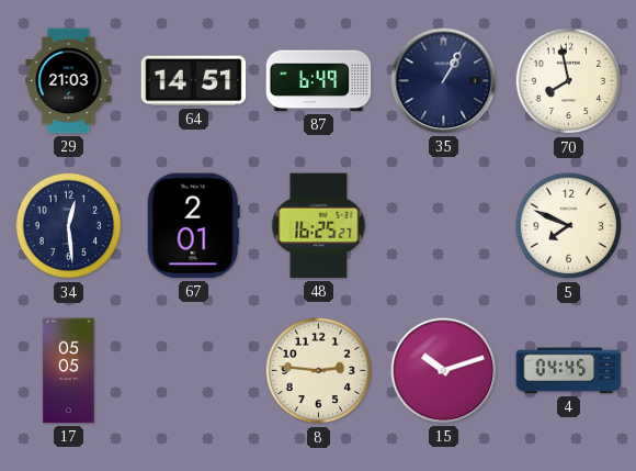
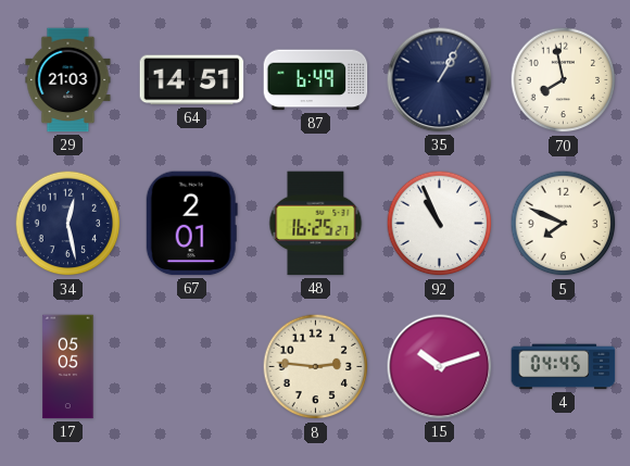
34: 12:29 -> 12:28
92: none -> 10:56
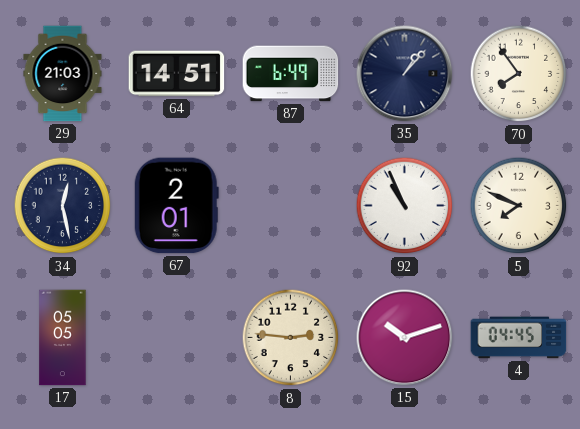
35: 1:05 -> 1:07
70: 7:58 -> 7:54
48: 16:25 -> none
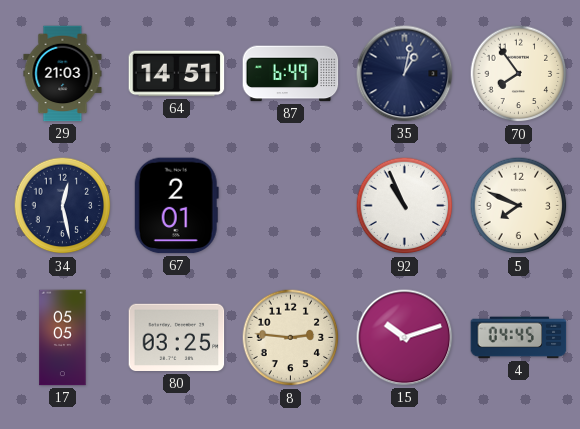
35: 1:07 -> 1:02
80: none -> 03:25
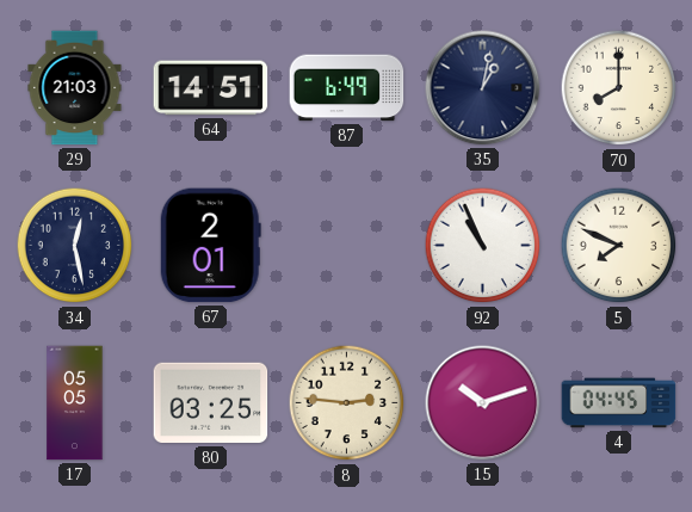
70: 7:54 -> 8:00
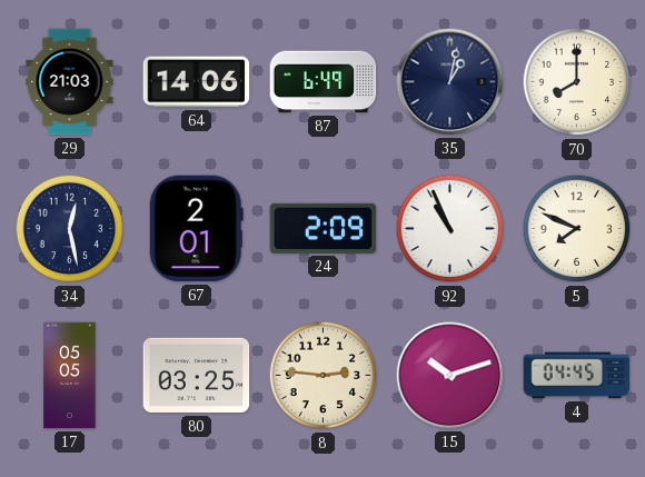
64: 14:51 -> 14:06
24: none -> 2:09
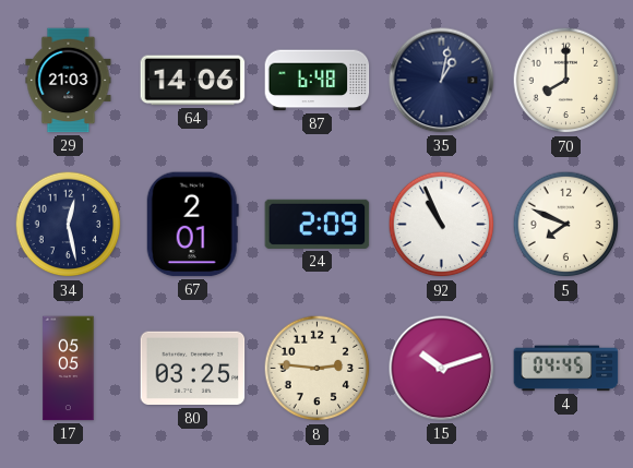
87: 6:49 -> 6:48
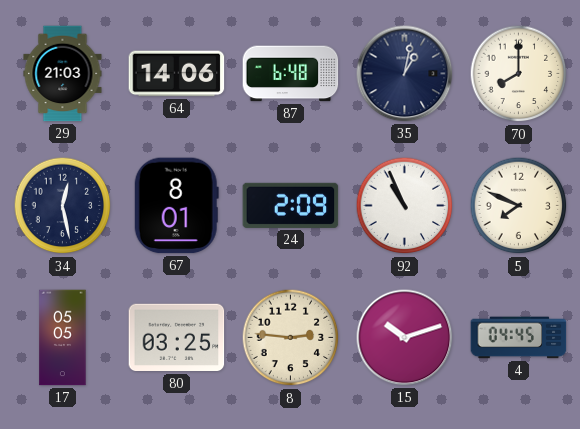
67: 2:01 -> 8:01
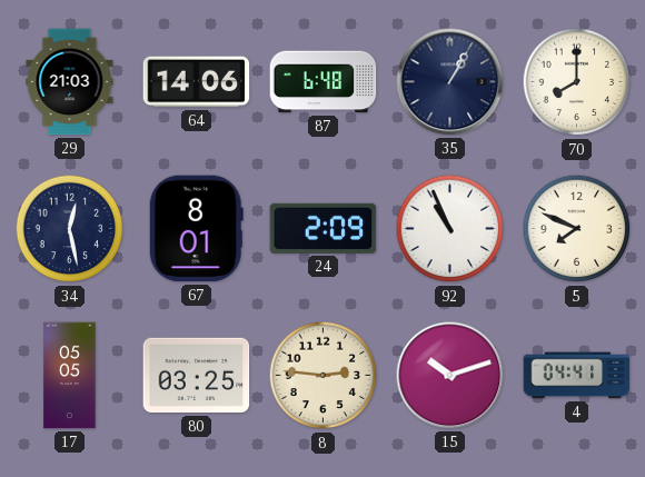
35: 1:02 -> 1:05
4: 04:45 -> 04:41
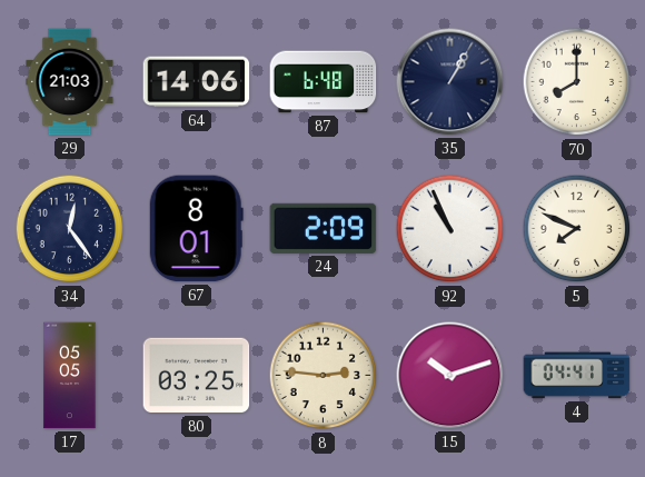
34: 12:28 -> 12:24
